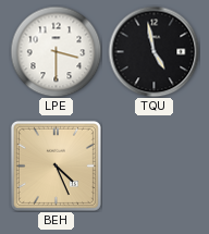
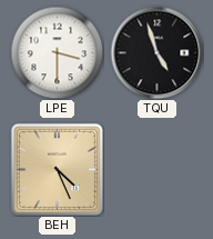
TQU: 4:58 -> 4:57
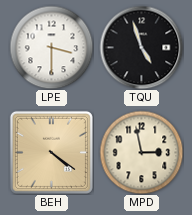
BEH: 4:26 -> 4:21
MPD: none -> 2:58
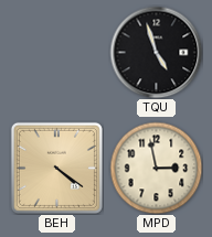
LPE: 3:30 -> none
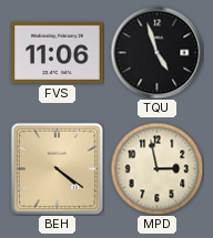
FVS: none -> 11:06
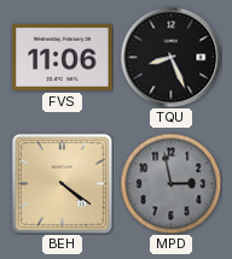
TQU: 4:57 -> 8:26
MPD dial: cream -> grey
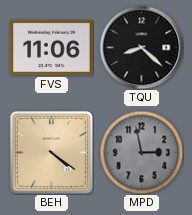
TQU: 8:26 -> 8:22
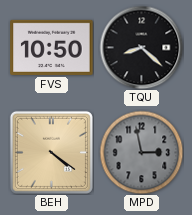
FVS: 11:06 -> 10:50
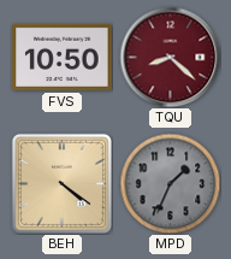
TQU dial: black -> burgundy
MPD: 2:58 -> 1:34
